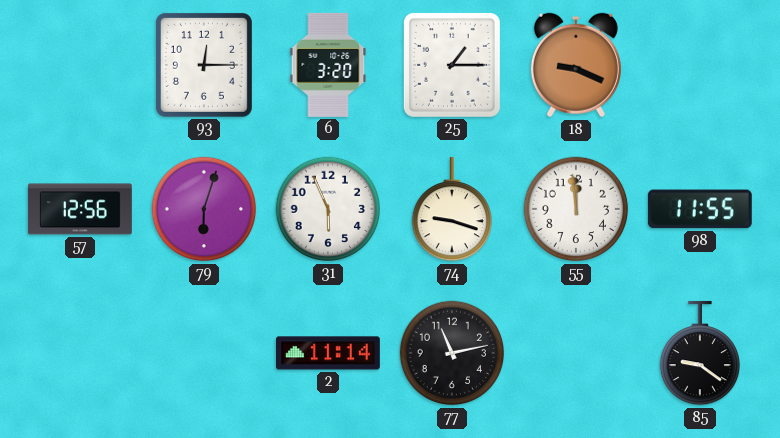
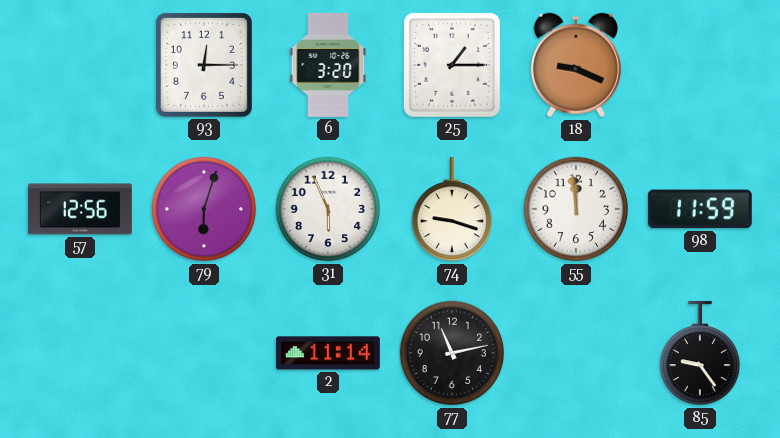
98: 11:55 -> 11:59
85: 9:21 -> 9:24
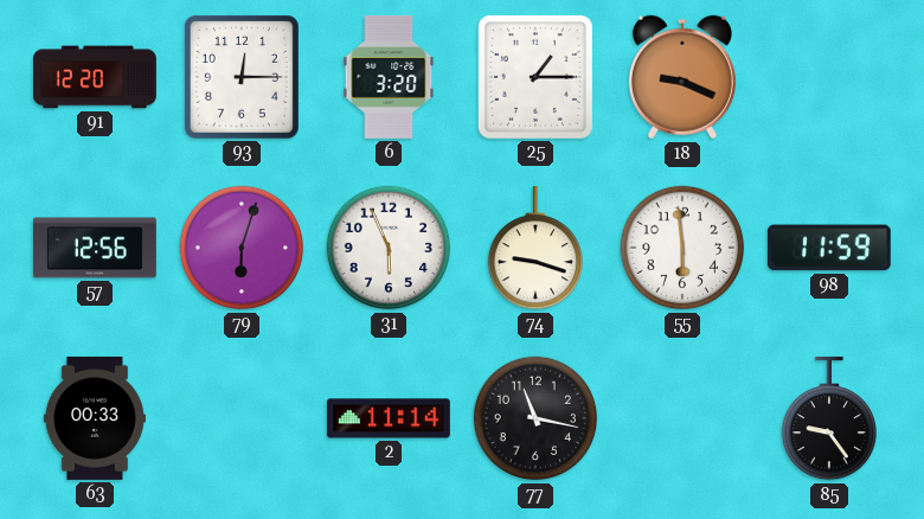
91: none -> 12:20
55: 11:59 -> 5:59
63: none -> 00:33
77: 11:13 -> 11:17
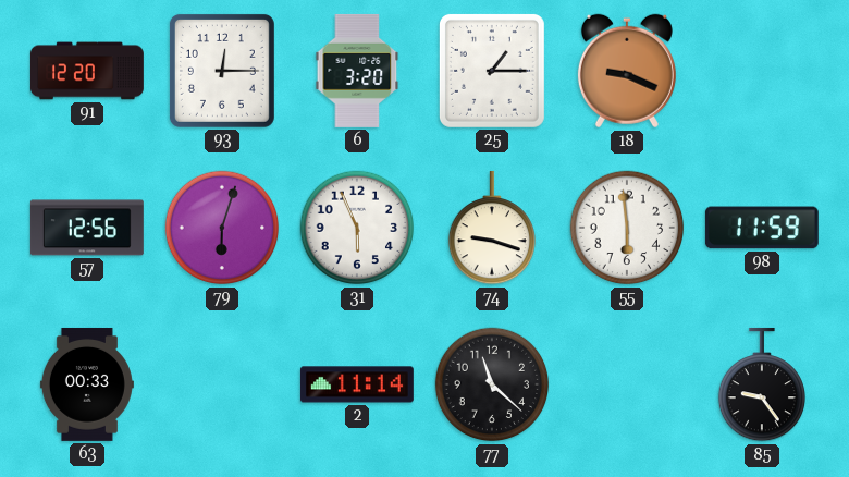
77: 11:17 -> 11:22
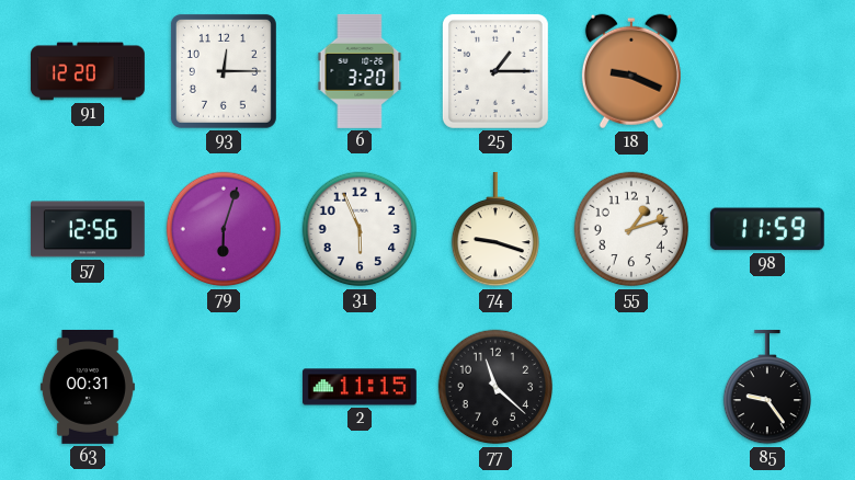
55: 5:59 -> 1:12
63: 00:33 -> 00:31
2: 11:14 -> 11:15
